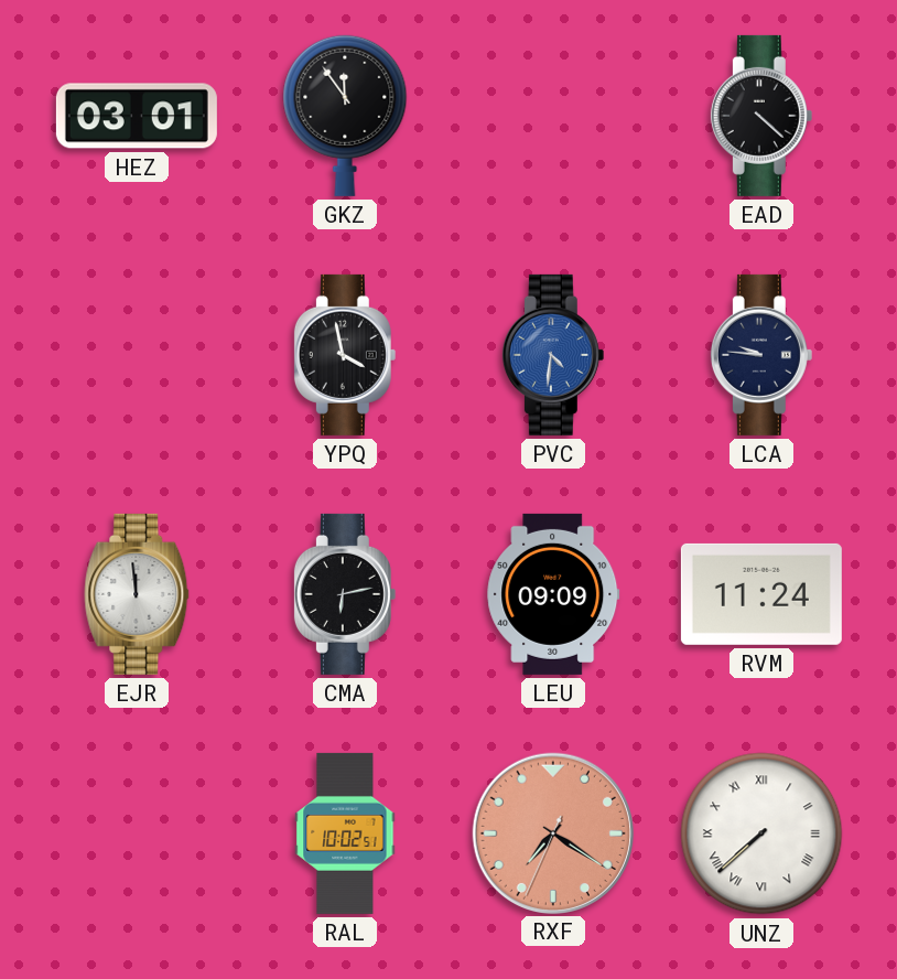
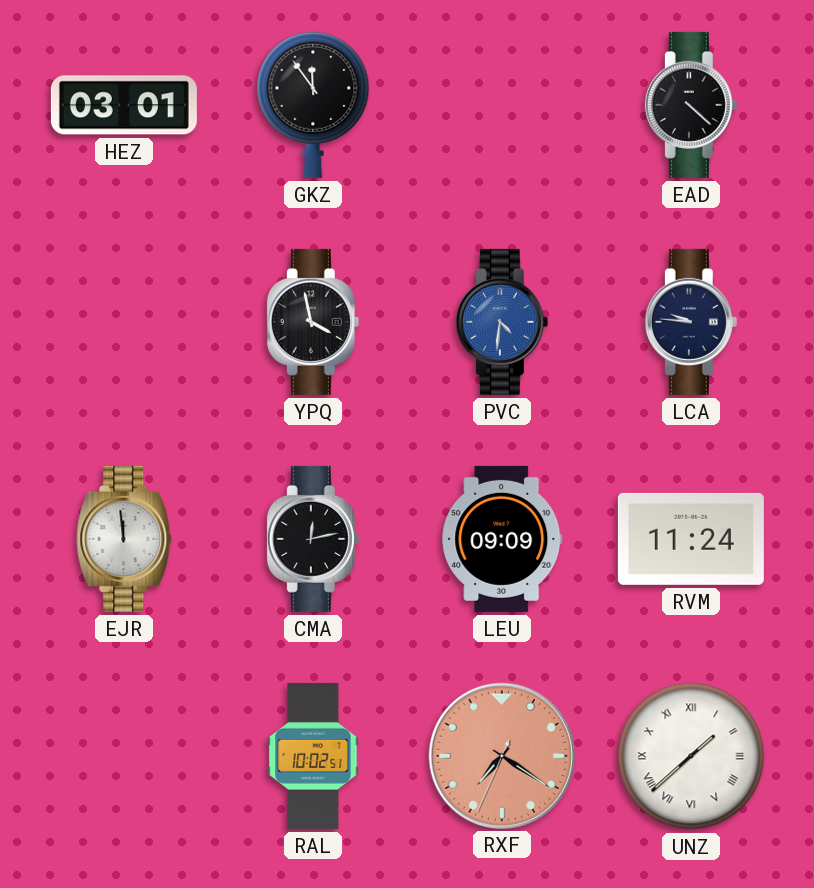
CMA: 6:13 -> 12:13
UNZ: 7:38 -> 1:38
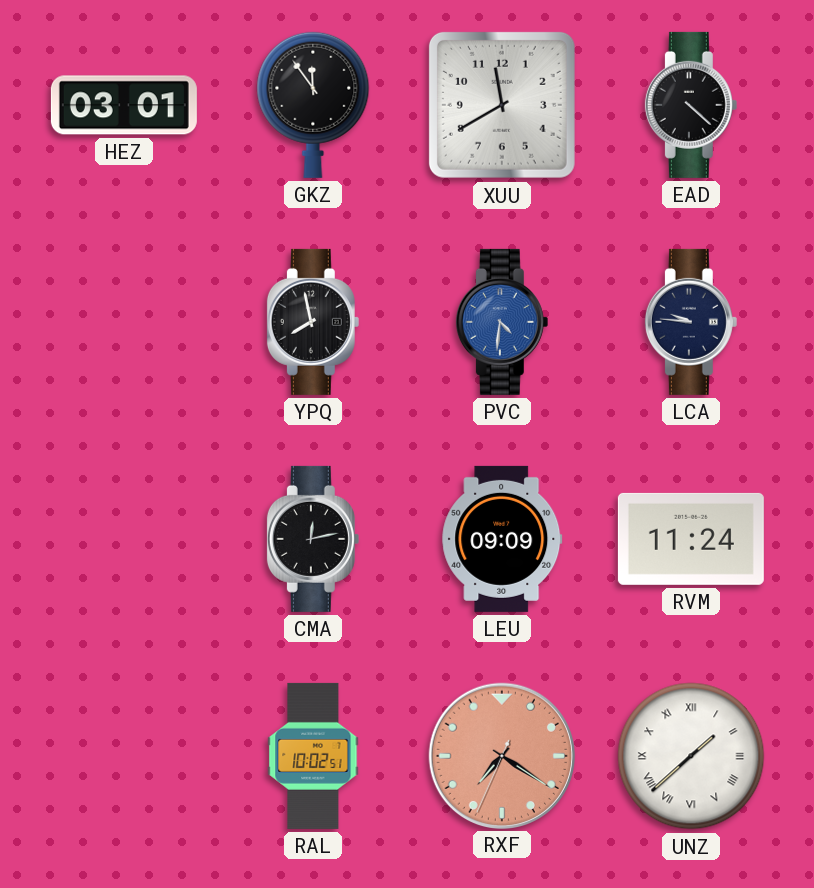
XUU: none -> 11:40
YPQ: 3:58 -> 7:58
EJR: 11:59 -> none
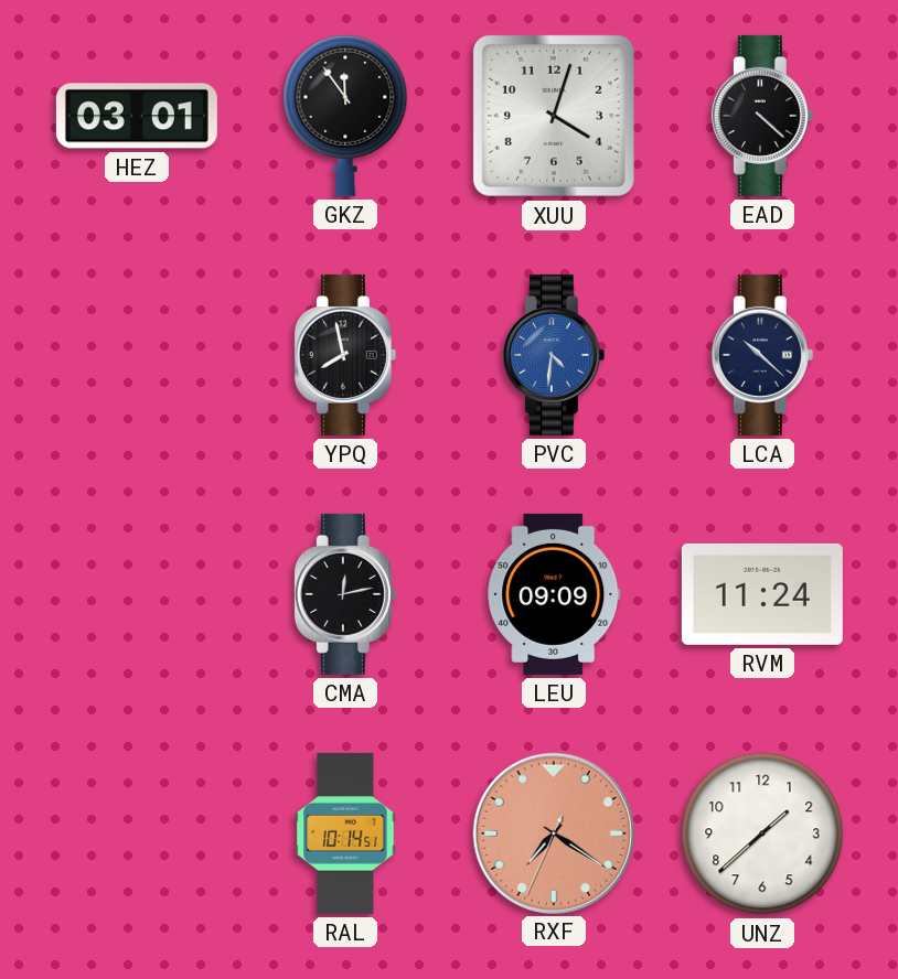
XUU: 11:40 -> 4:03
LCA: 9:46 -> 10:22
RAL: 10:02 -> 10:14
UNZ numerals: Roman -> Arabic
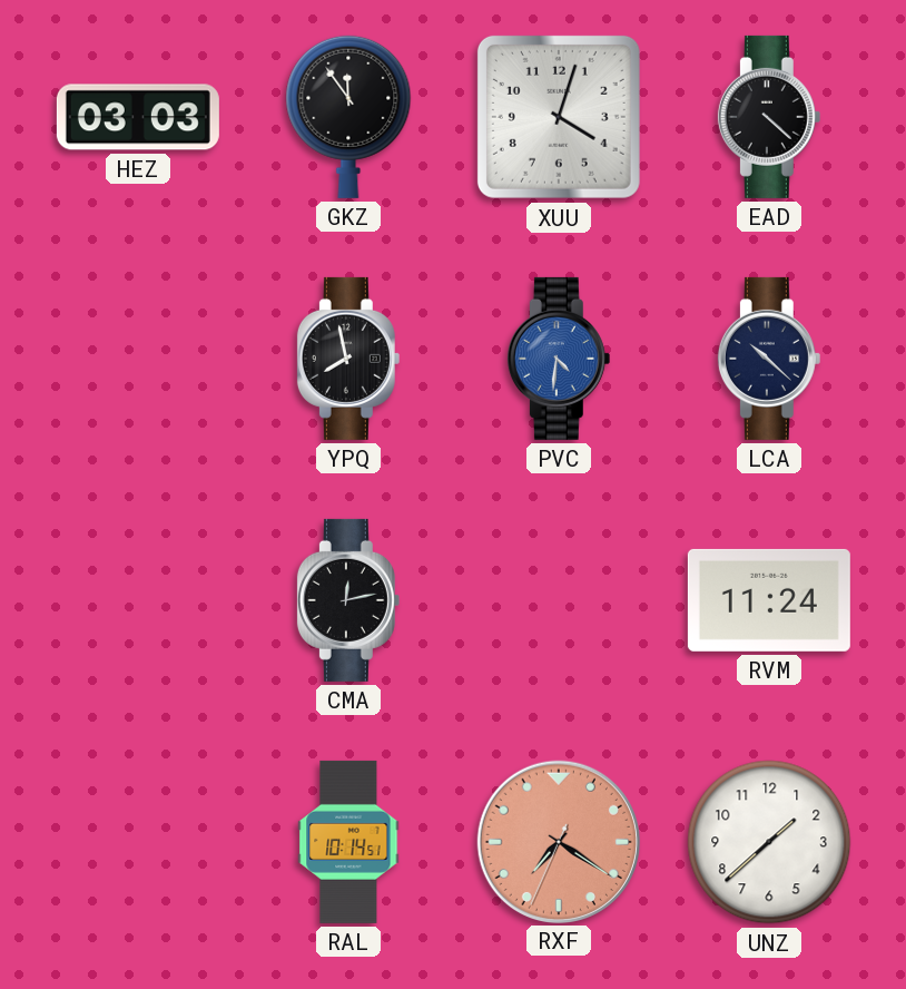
HEZ: 03:01 -> 03:03
LEU: 09:09 -> none
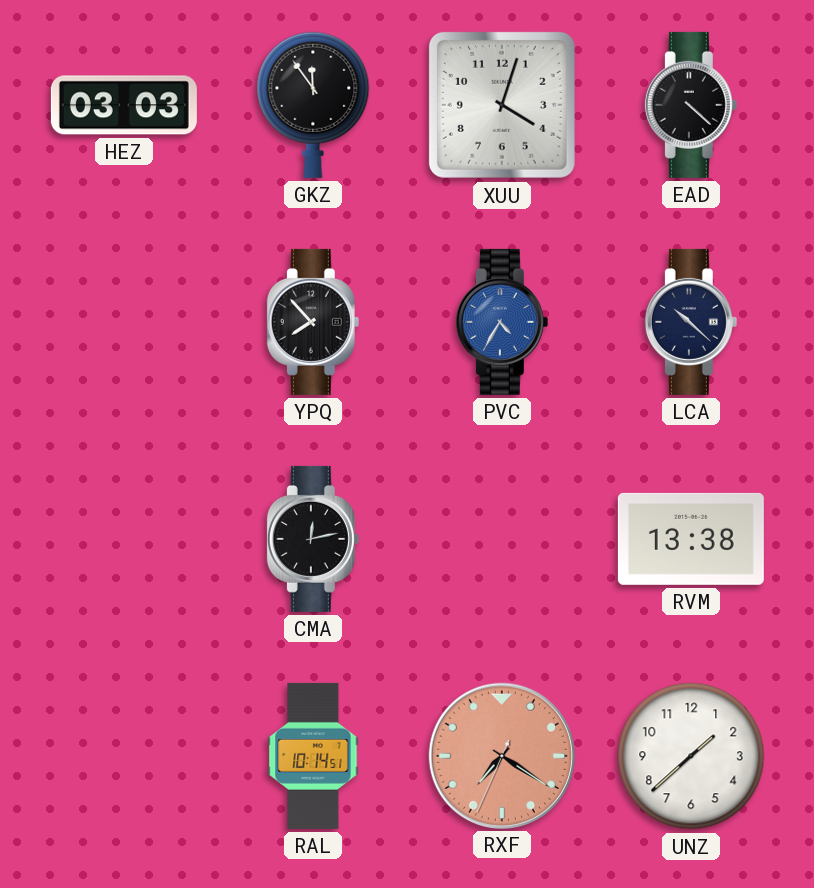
YPQ: 7:58 -> 7:53
PVC: 4:31 -> 4:35
RVM: 11:24 -> 13:38
